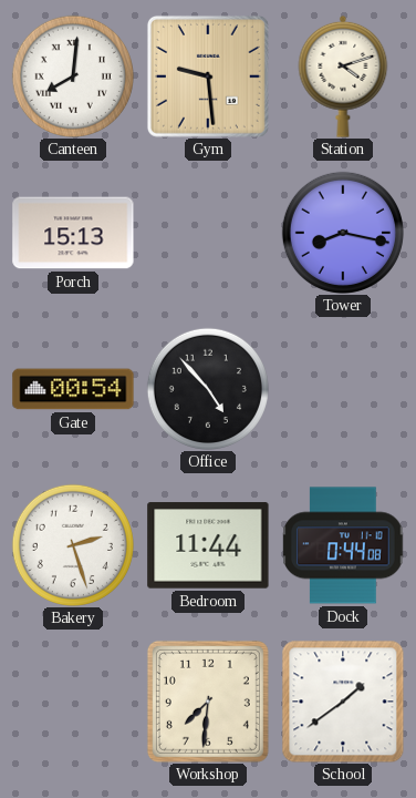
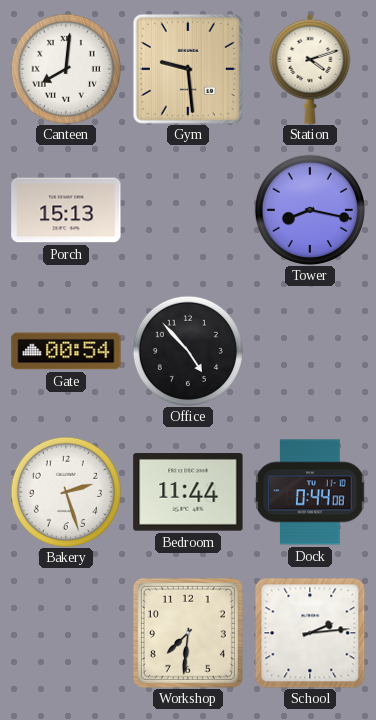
School: 1:39 -> 2:14
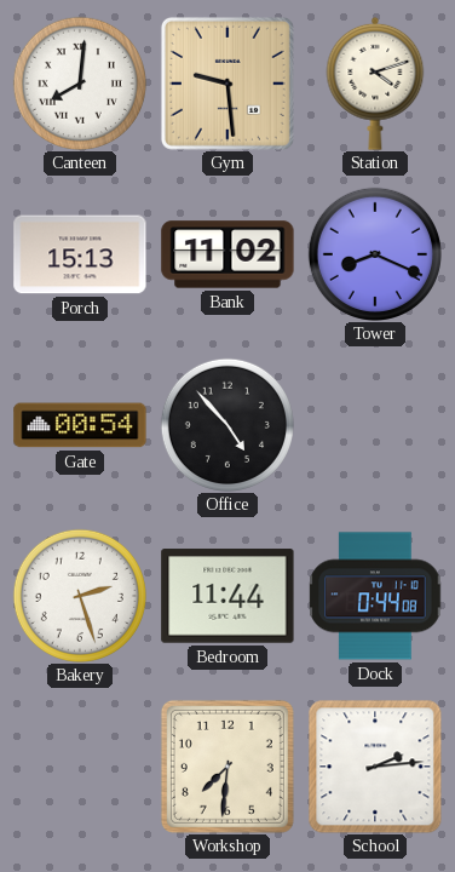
Bank: none -> 11:02
Tower: 8:17 -> 8:19
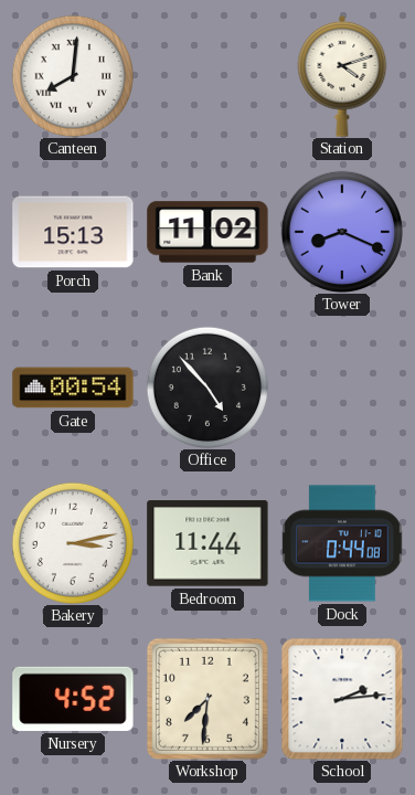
Gym: 9:29 -> none
Bakery: 2:27 -> 3:13
Nursery: none -> 4:52
